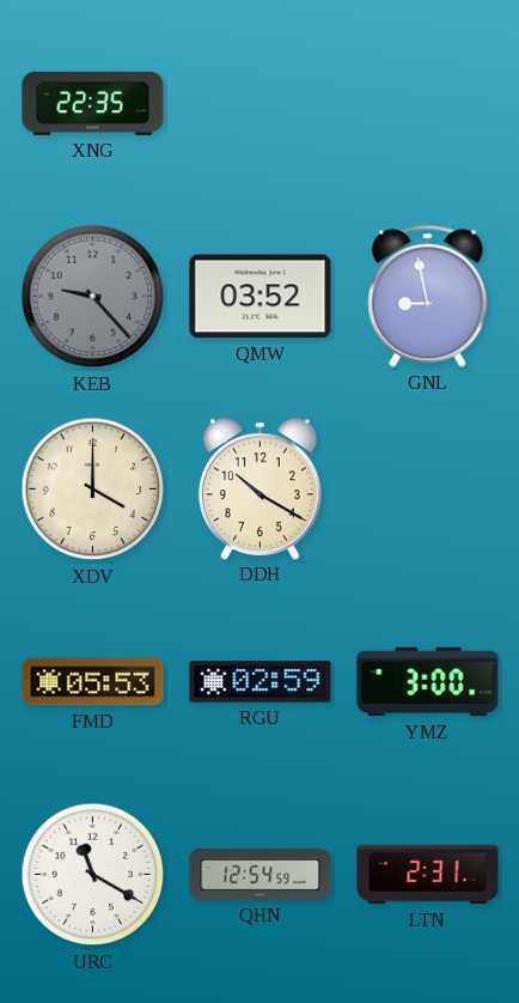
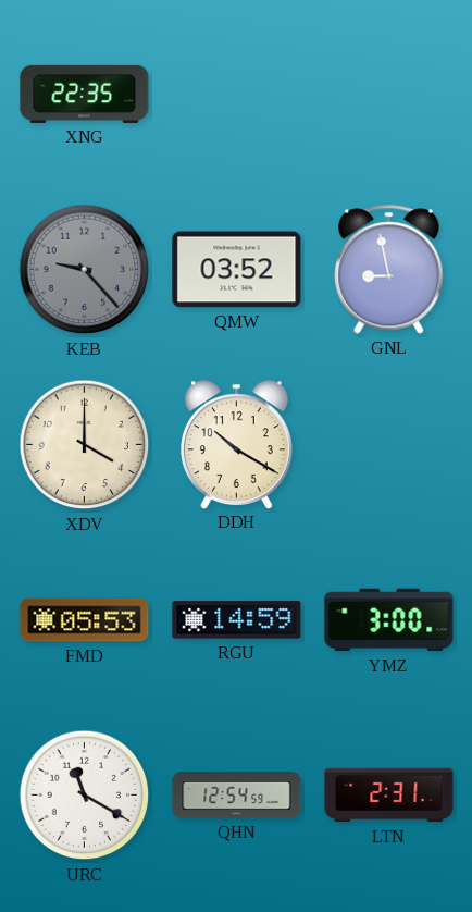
RGU: 02:59 -> 14:59
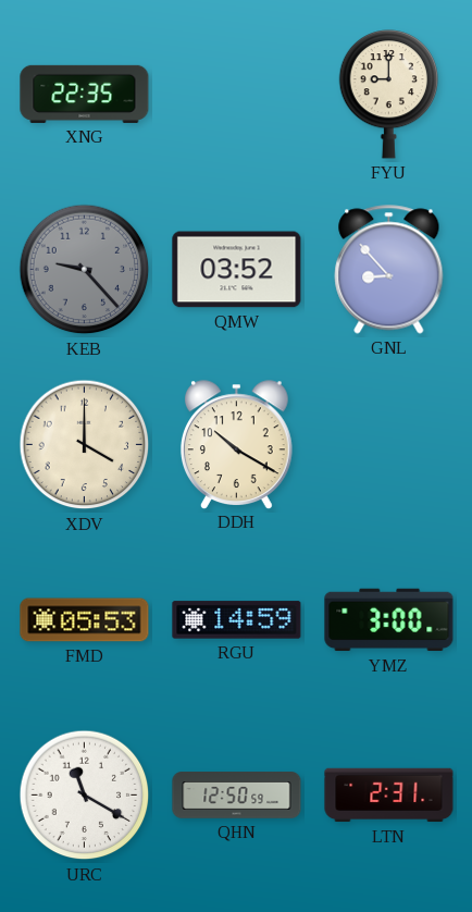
FYU: none -> 9:00
GNL: 8:58 -> 8:53
QHN: 12:54 -> 12:50
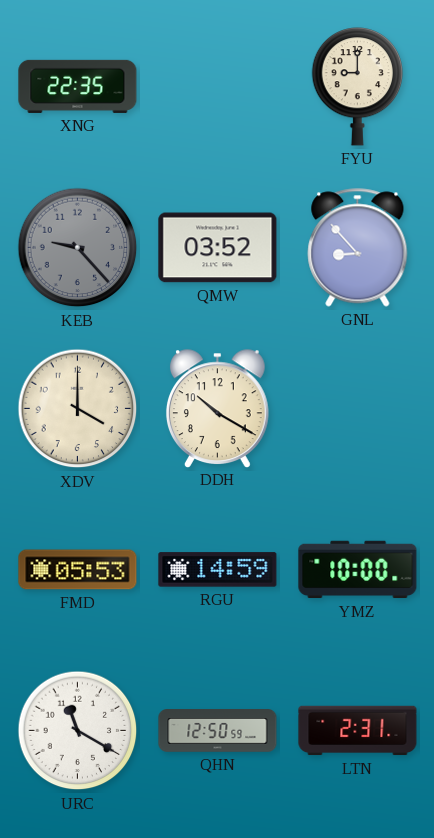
YMZ: 3:00 -> 10:00
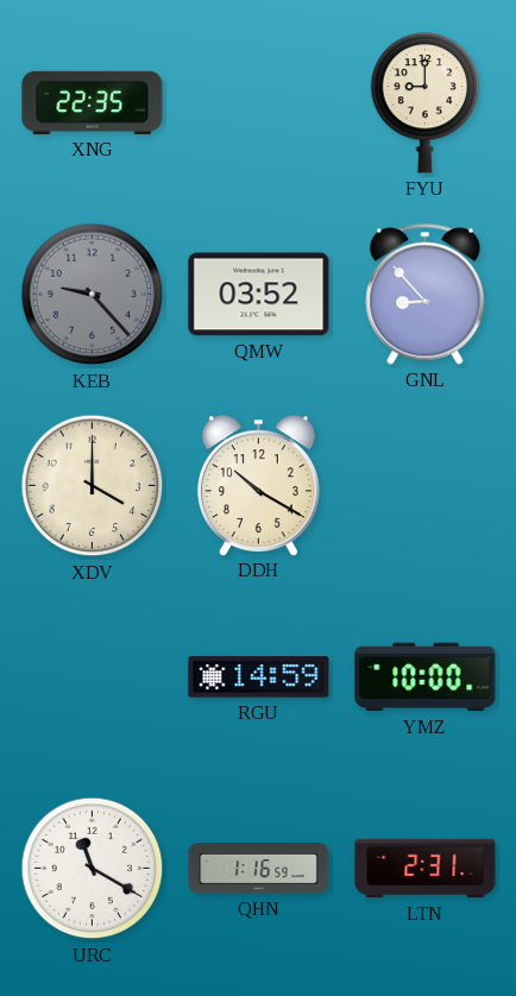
FMD: 05:53 -> none
QHN: 12:50 -> 1:16
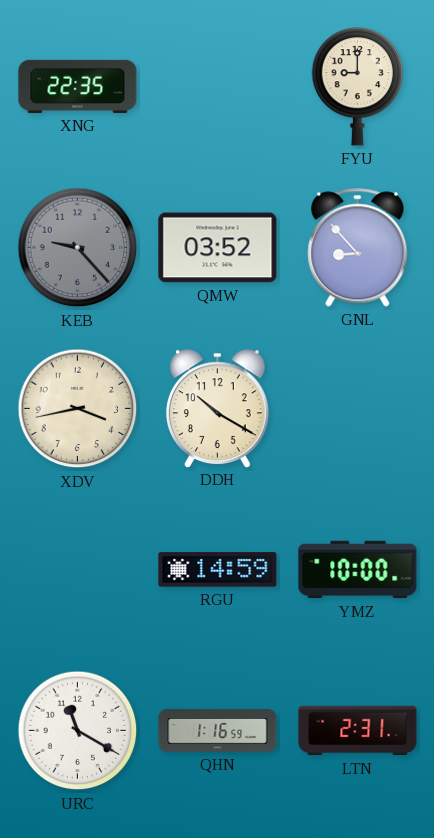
XDV: 4:00 -> 3:43
